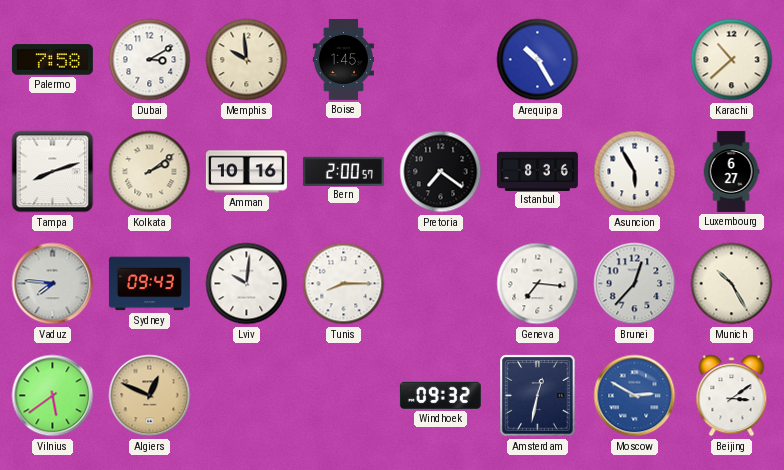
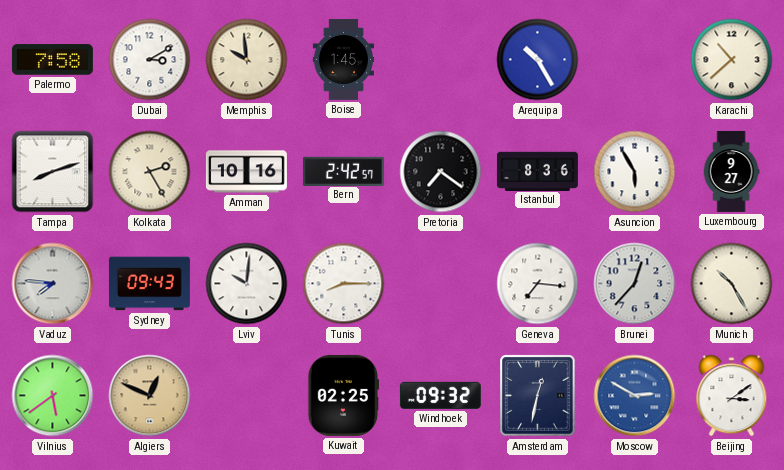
Kolkata: 2:09 -> 2:25
Bern: 2:00 -> 2:42
Luxembourg: 6:27 -> 9:27
Kuwait: none -> 02:25
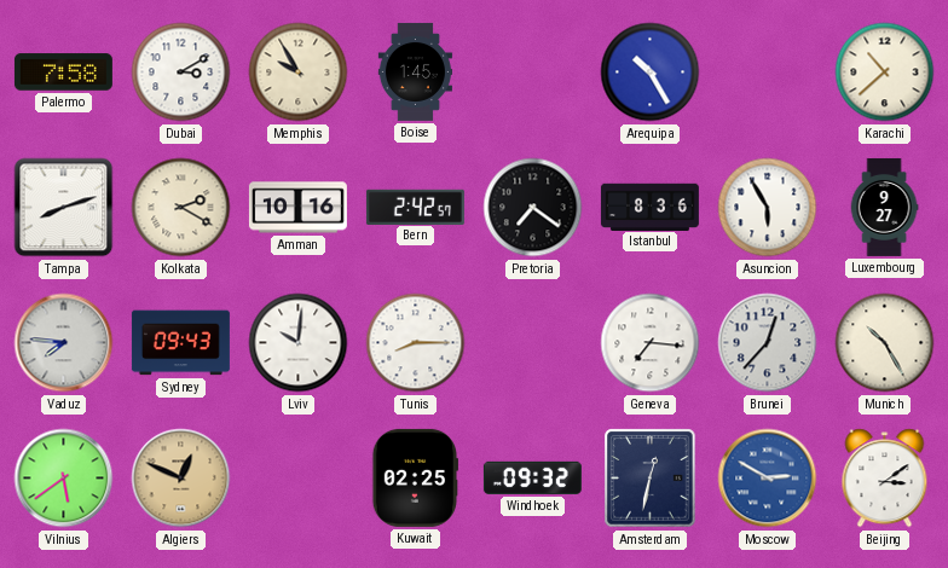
Memphis: 9:59 -> 9:55
Kolkata: 2:25 -> 2:20
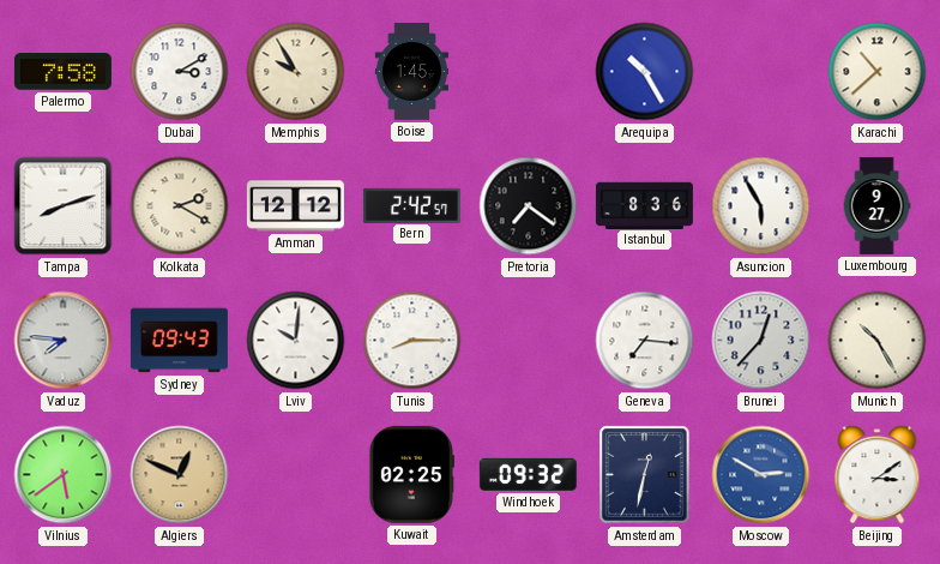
Amman: 10:16 -> 12:12
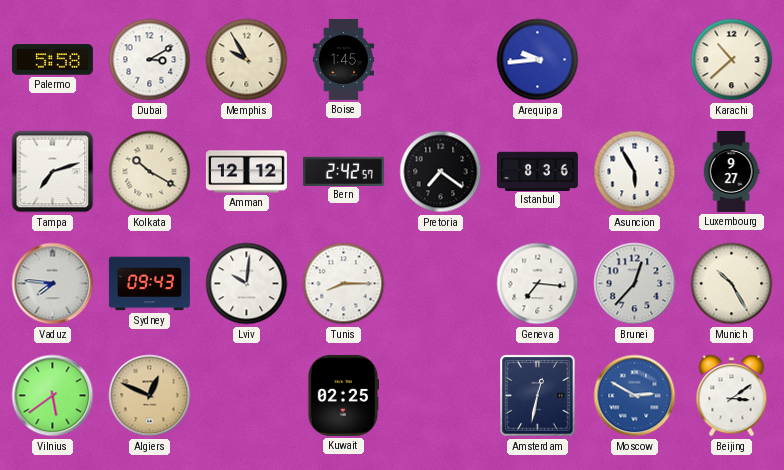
Palermo: 7:58 -> 5:58
Arequipa: 10:25 -> 9:44
Tampa: 8:12 -> 7:12
Kolkata: 2:20 -> 10:20
Windhoek: 09:32 -> none
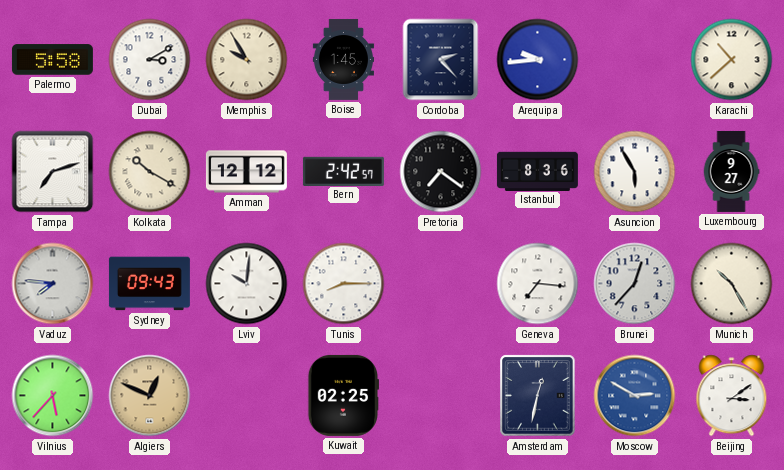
Cordoba: none -> 2:23
Vilnius: 5:39 -> 5:37
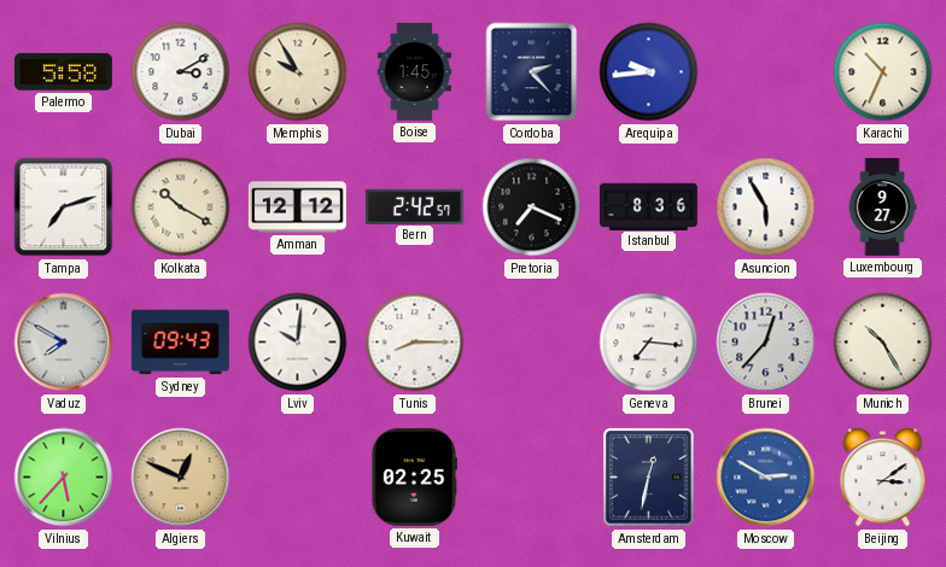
Karachi: 10:38 -> 10:34
Pretoria: 7:21 -> 7:19
Vaduz: 7:46 -> 7:50
